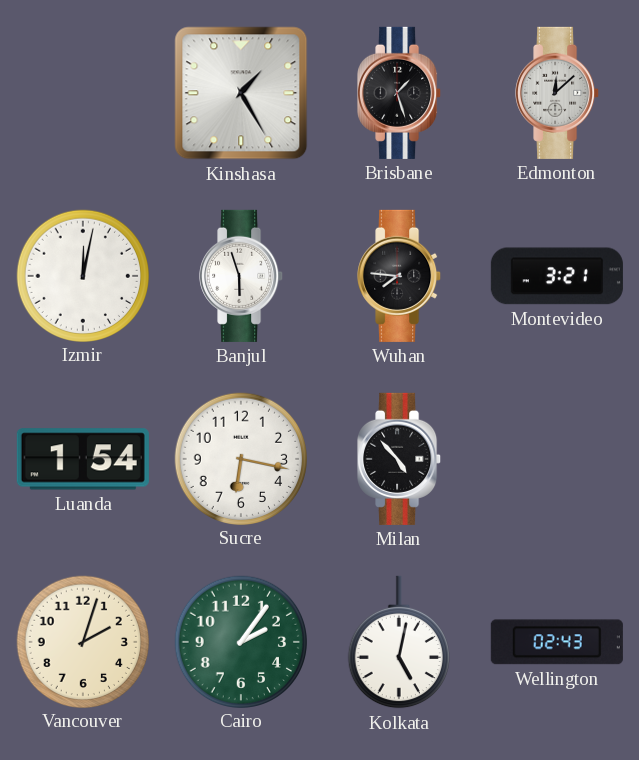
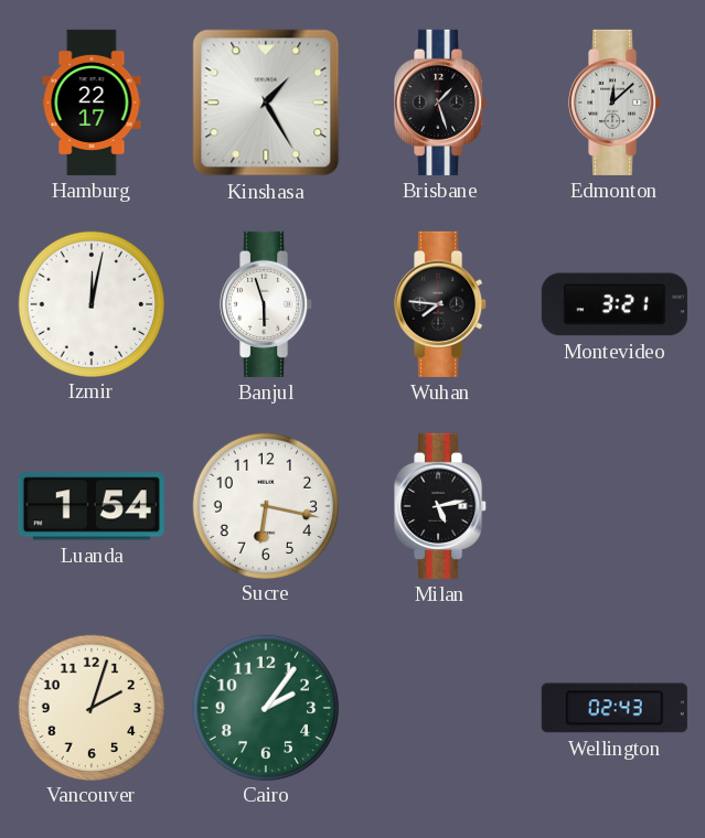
Hamburg: none -> 22:17
Milan: 4:53 -> 5:13
Kolkata: 5:02 -> none
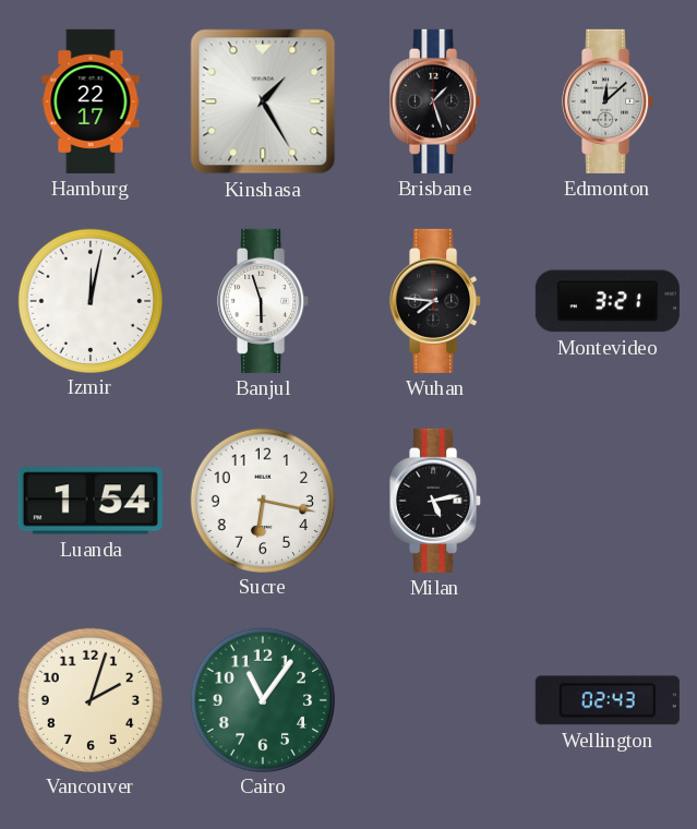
Cairo: 2:06 -> 11:06
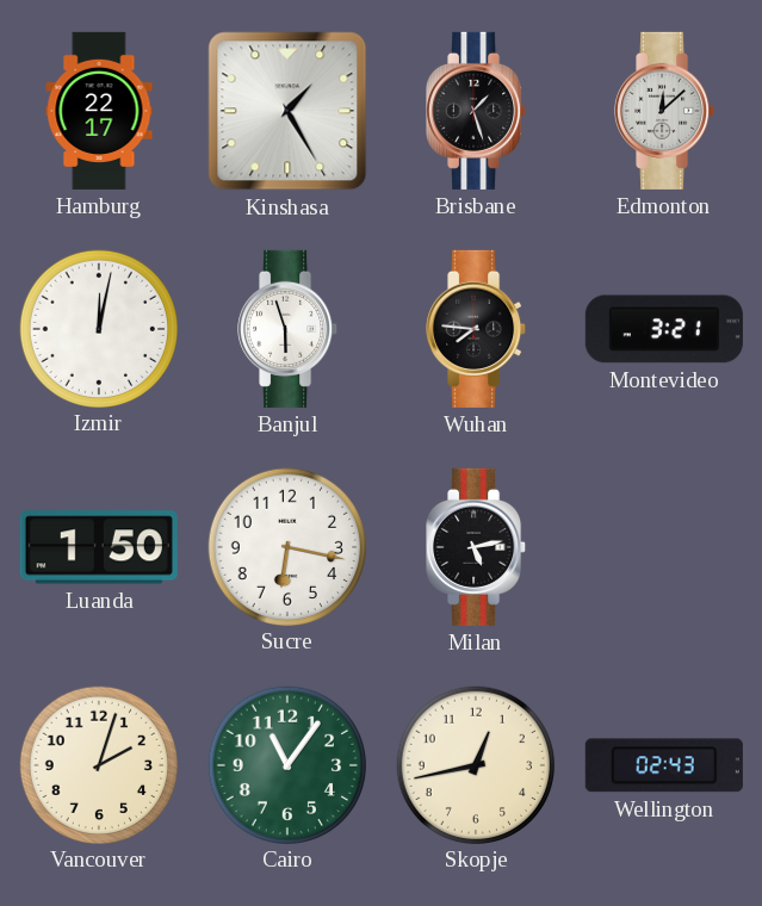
Luanda: 1:54 -> 1:50
Skopje: none -> 12:43
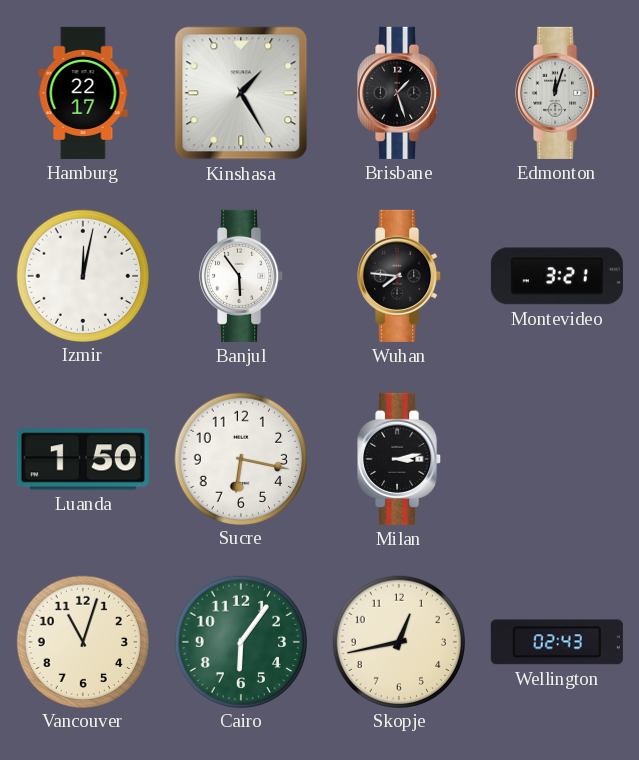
Edmonton: 12:08 -> 12:03
Banjul: 5:57 -> 5:54
Milan: 5:13 -> 3:13
Vancouver: 2:03 -> 11:03
Cairo: 11:06 -> 6:06
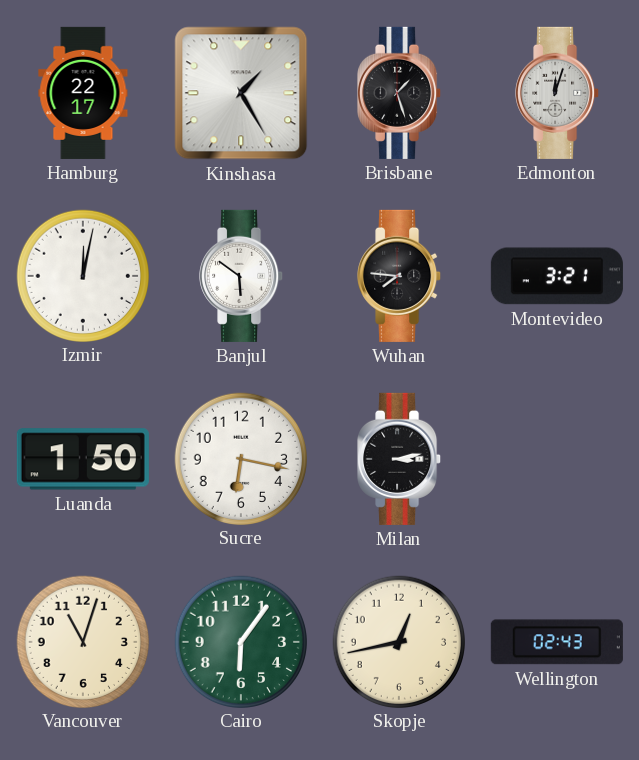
Banjul: 5:54 -> 5:51
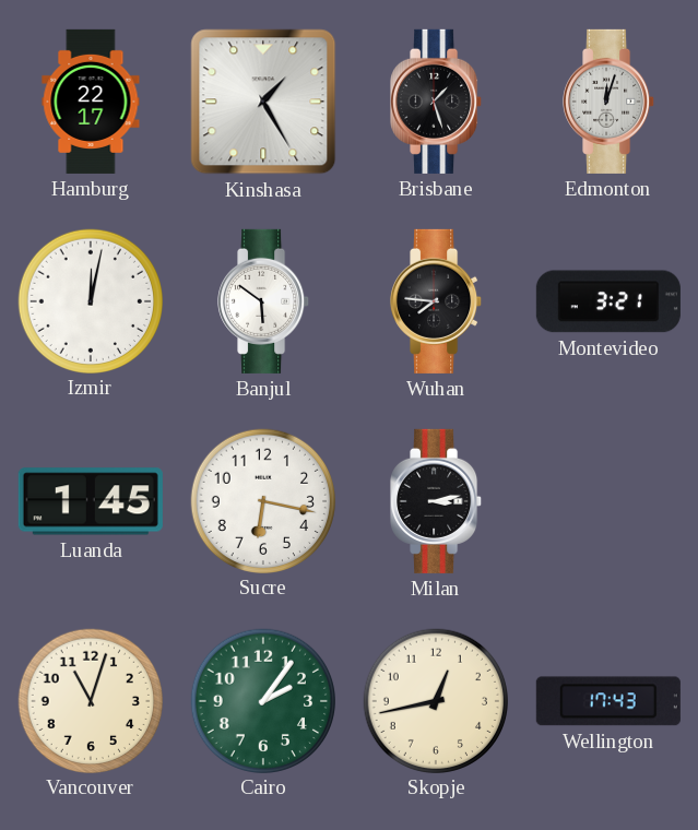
Luanda: 1:50 -> 1:45
Cairo: 6:06 -> 2:06
Wellington: 02:43 -> 17:43
